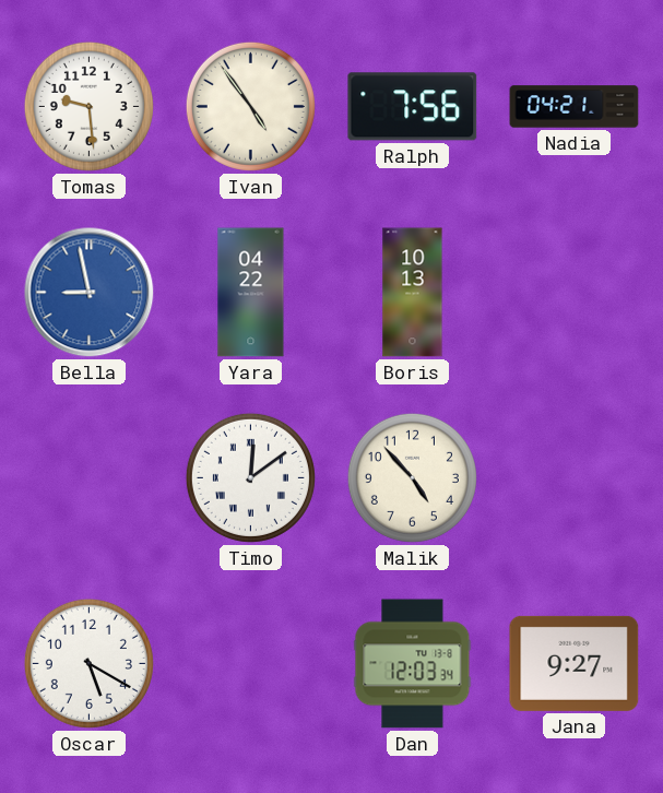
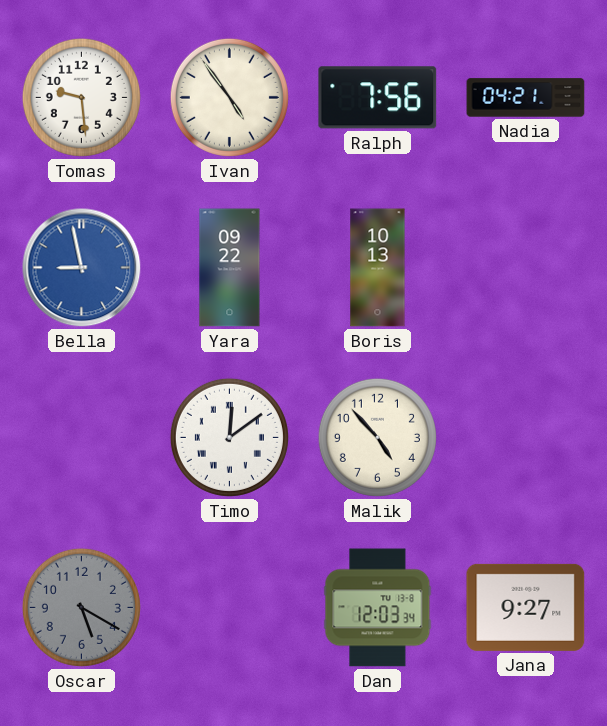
Yara: 04:22 -> 09:22
Oscar dial: white -> grey
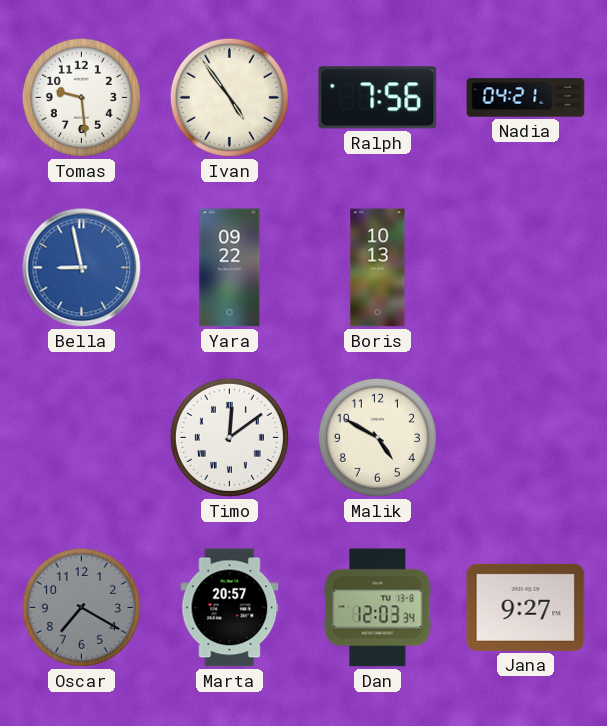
Malik: 4:53 -> 4:50
Oscar: 5:20 -> 7:20
Marta: none -> 20:57
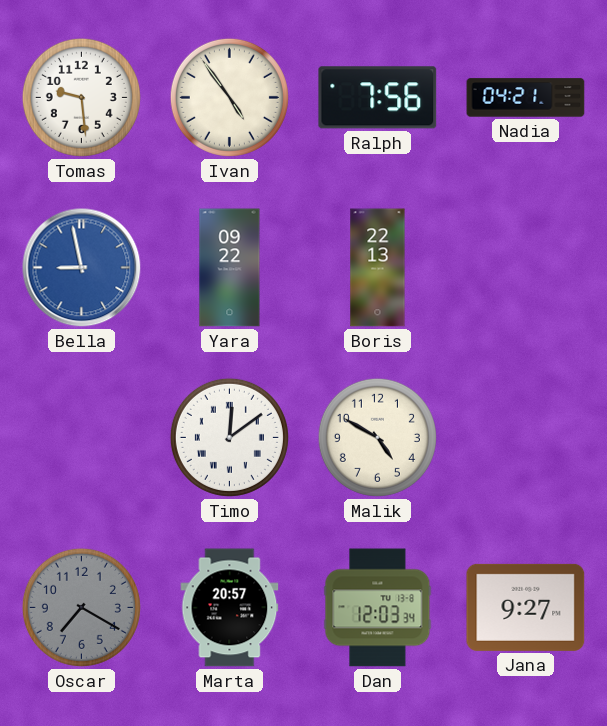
Boris: 10:13 -> 22:13
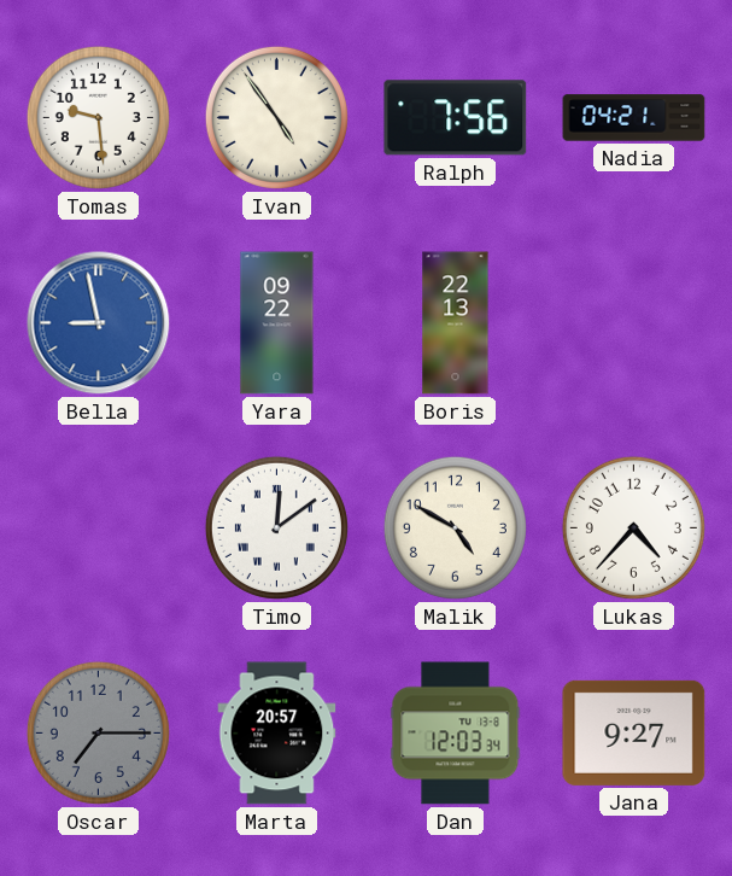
Lukas: none -> 4:37
Oscar: 7:20 -> 7:15
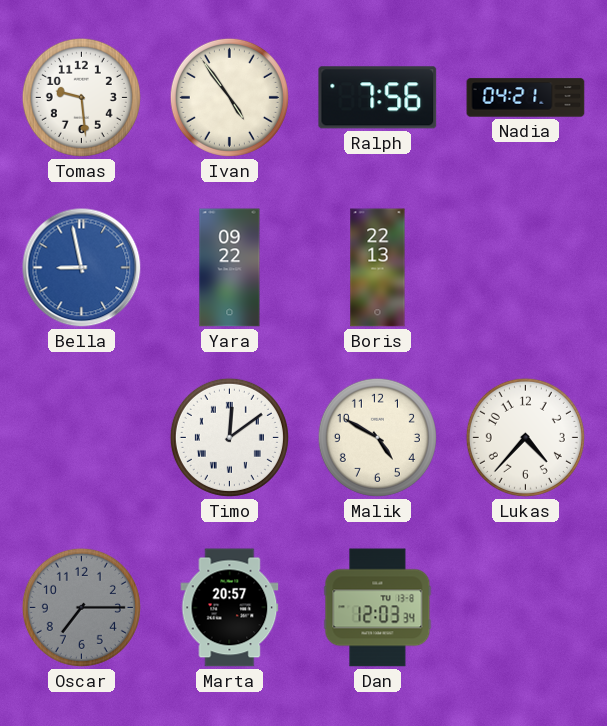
Jana: 9:27 -> none
